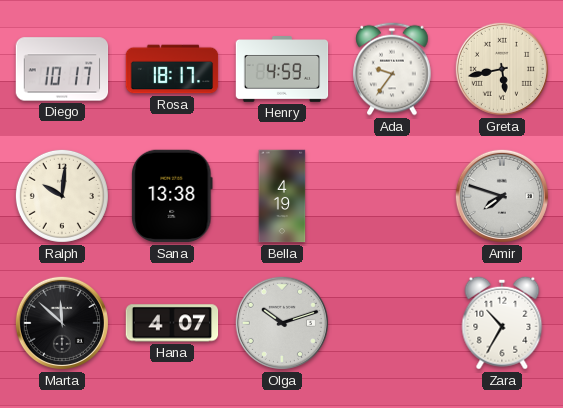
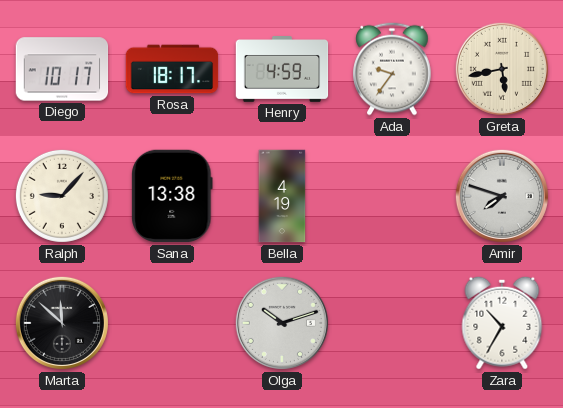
Ralph: 10:01 -> 9:07
Hana: 4:07 -> none
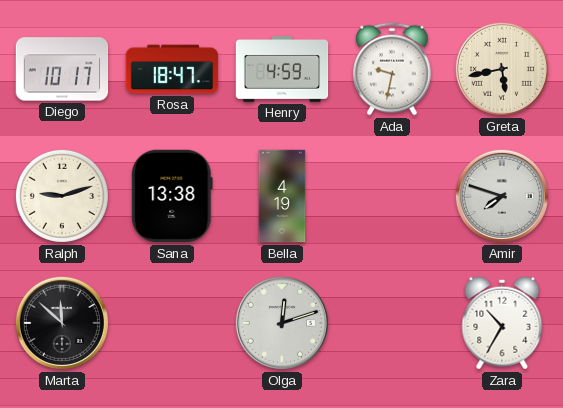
Rosa: 18:17 -> 18:47
Ada: 9:36 -> 9:32
Ralph: 9:07 -> 9:12
Olga: 10:12 -> 12:12
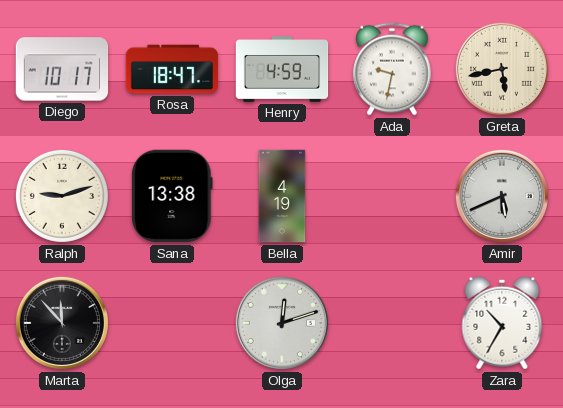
Amir: 7:48 -> 5:41
Marta: 11:52 -> 11:53
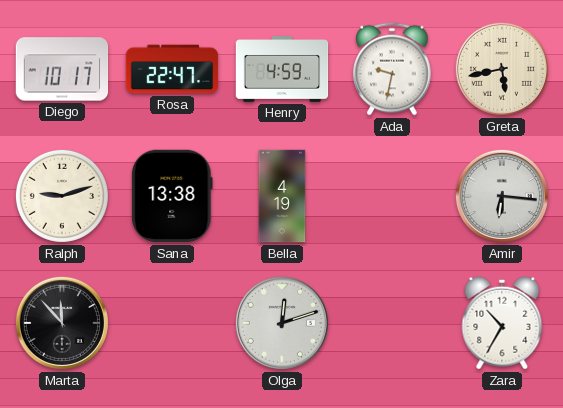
Rosa: 18:47 -> 22:47
Amir: 5:41 -> 6:16
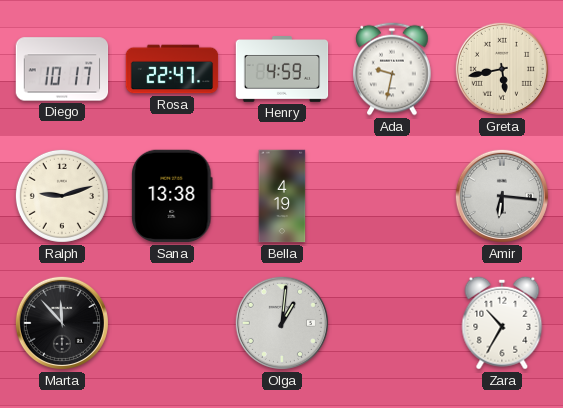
Olga: 12:12 -> 1:01
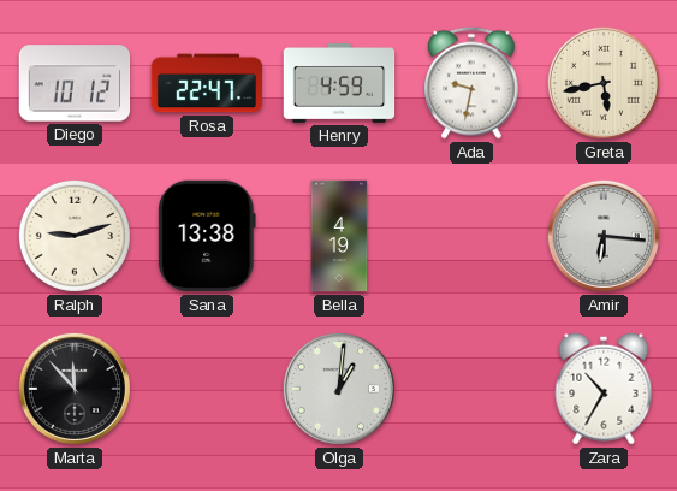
Diego: 10:17 -> 10:12
